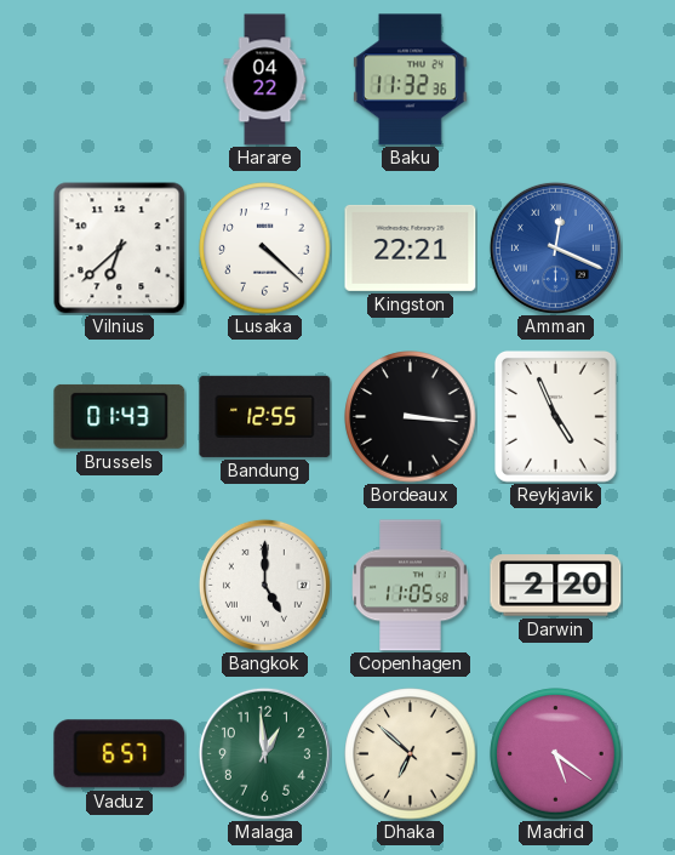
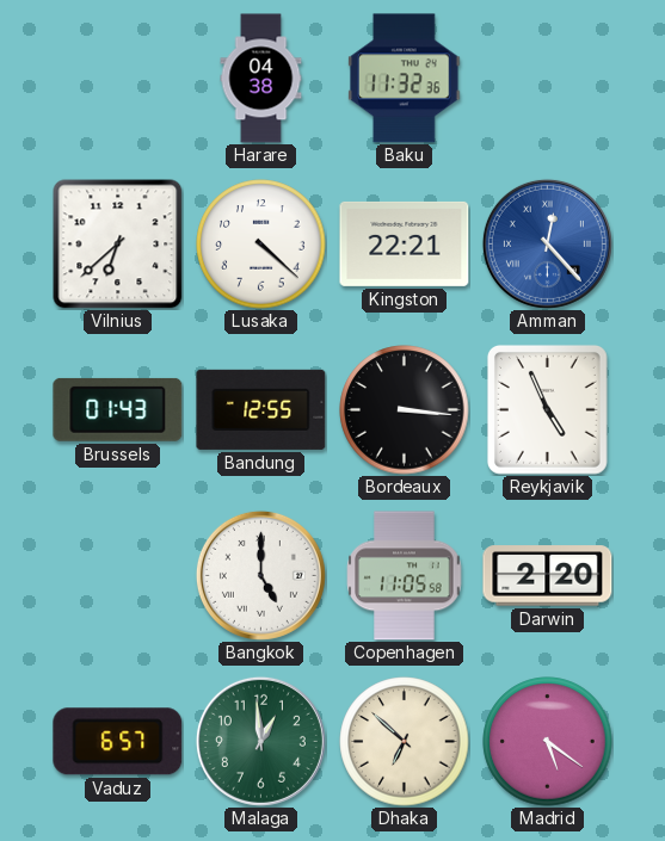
Harare: 04:22 -> 04:38
Amman: 12:19 -> 12:23
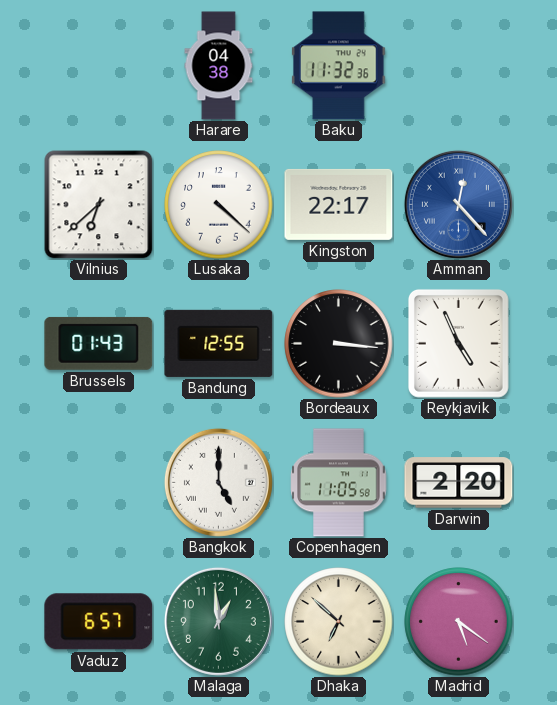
Kingston: 22:21 -> 22:17
